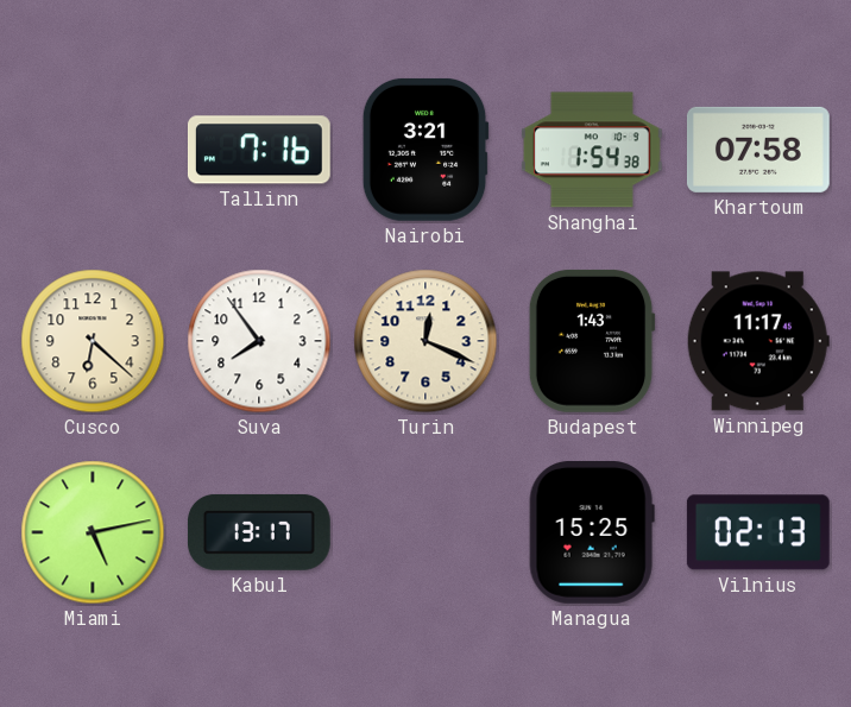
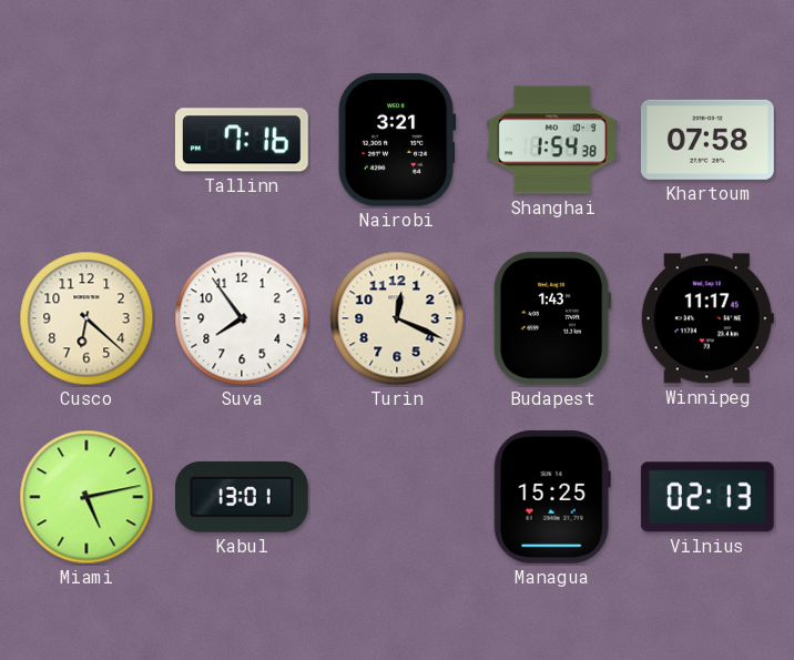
Kabul: 13:17 -> 13:01
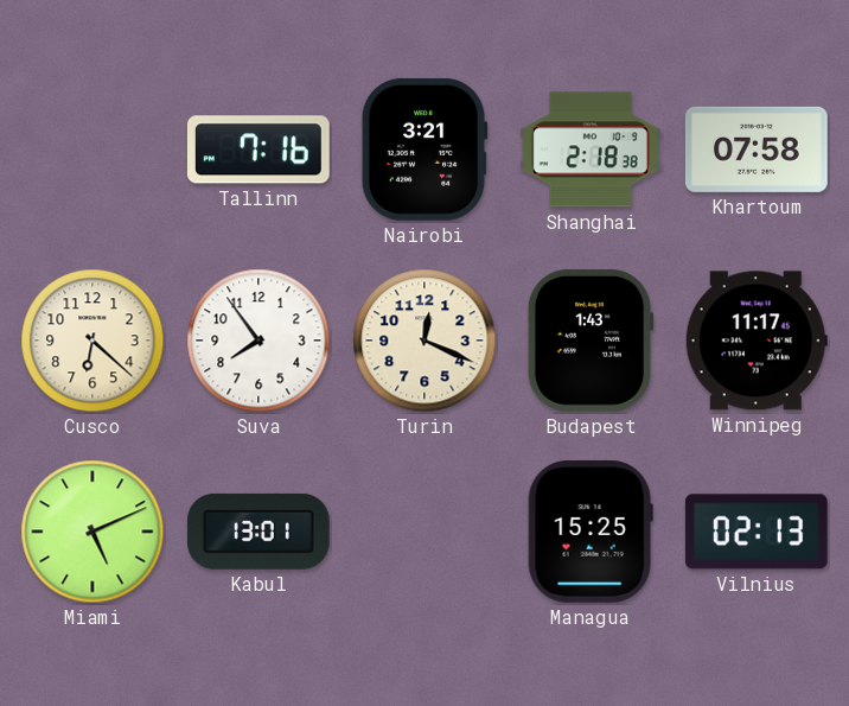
Shanghai: 1:54 -> 2:18
Miami: 5:13 -> 5:11
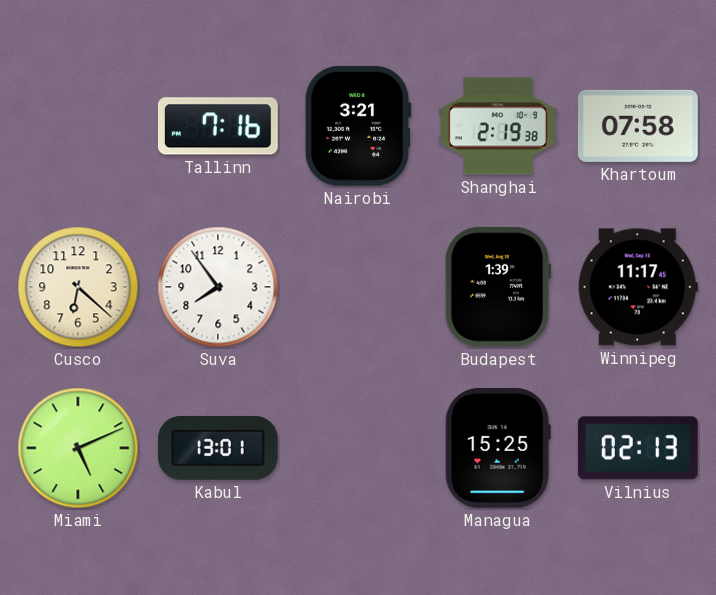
Shanghai: 2:18 -> 2:19
Turin: 12:19 -> none
Budapest: 1:43 -> 1:39
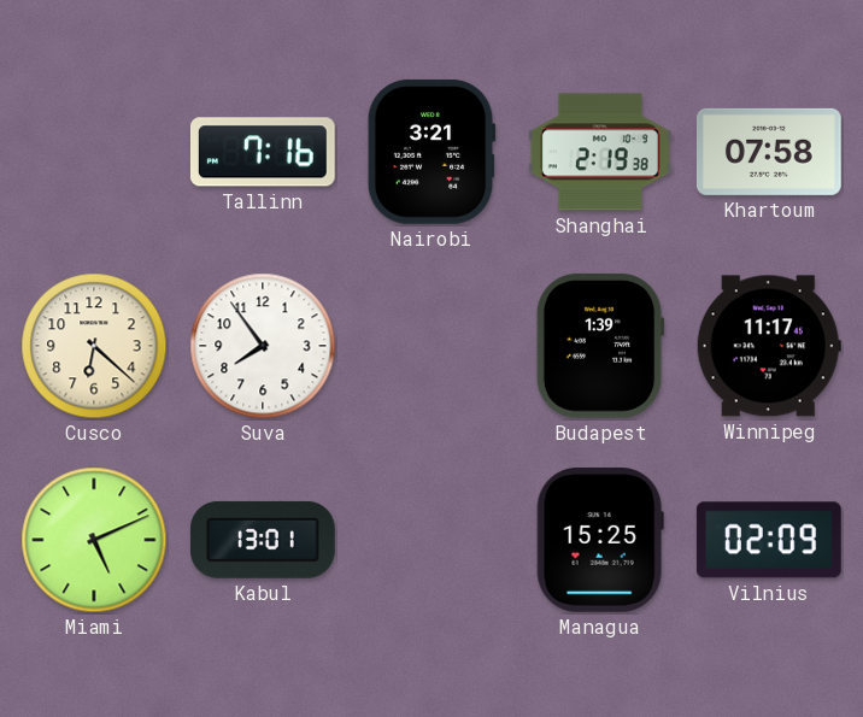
Vilnius: 02:13 -> 02:09
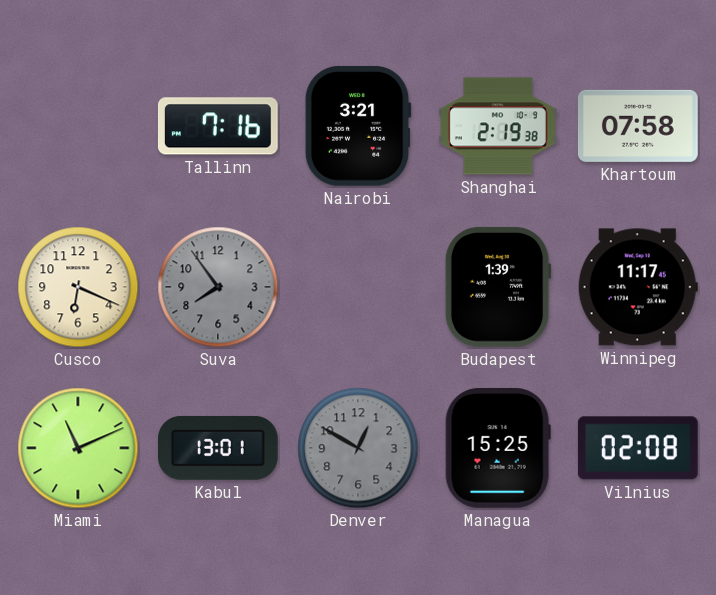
Cusco: 6:22 -> 6:19
Suva dial: white -> grey
Miami: 5:11 -> 11:11
Denver: none -> 12:50
Vilnius: 02:09 -> 02:08
